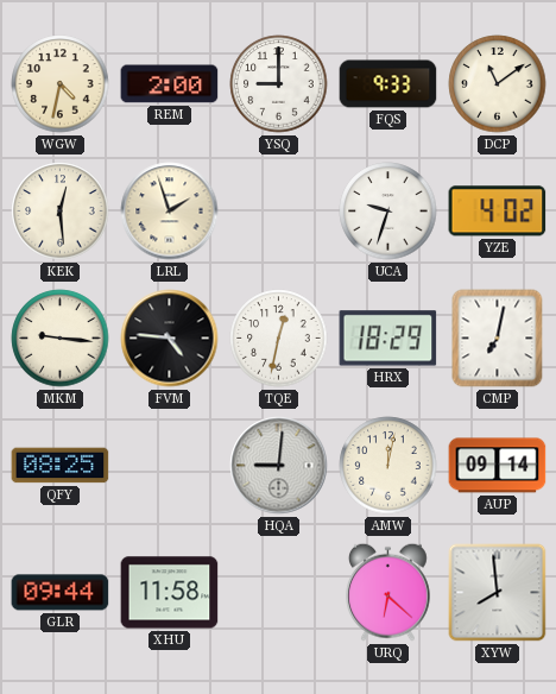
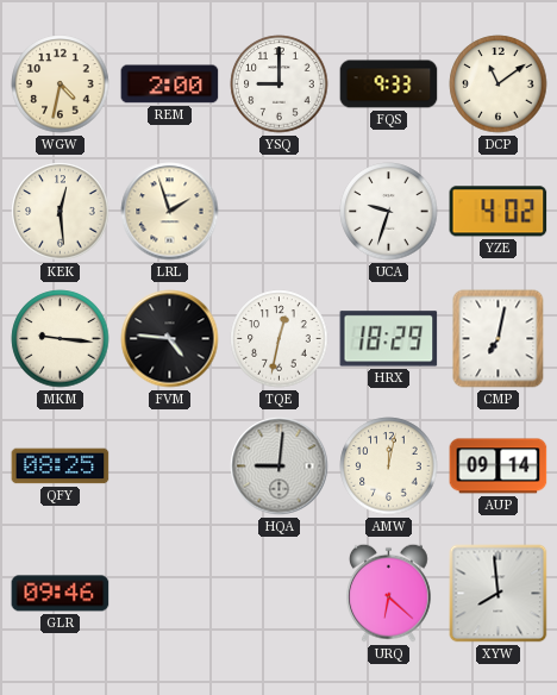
GLR: 09:44 -> 09:46
XHU: 11:58 -> none
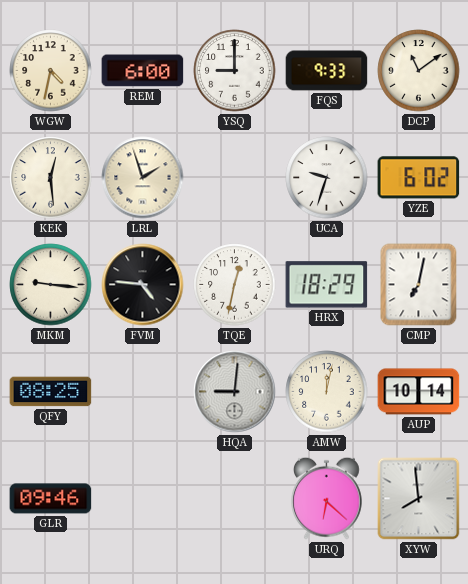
REM: 2:00 -> 6:00
YZE: 4:02 -> 6:02
AUP: 09:14 -> 10:14
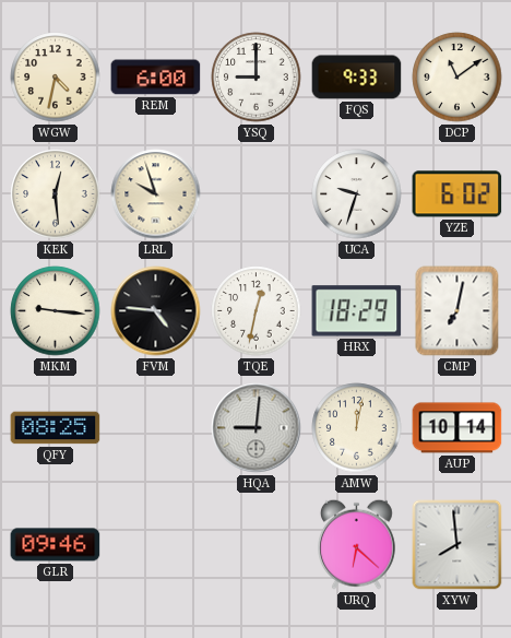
LRL: 1:57 -> 9:57
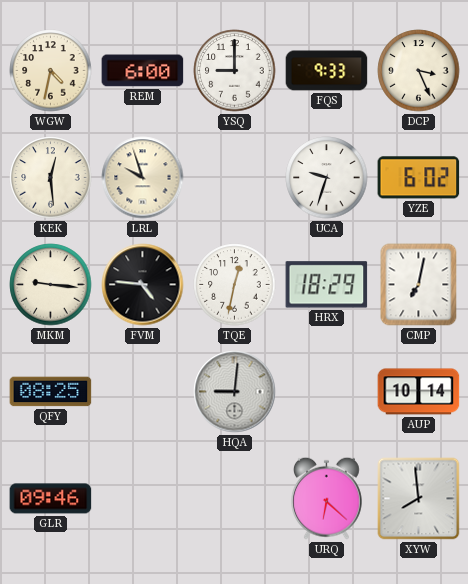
DCP: 11:09 -> 3:26
AMW: 12:02 -> none
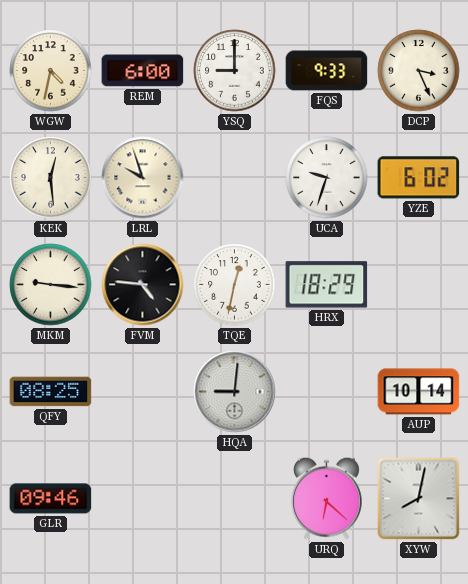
CMP: 7:02 -> none
XYW: 7:59 -> 8:02
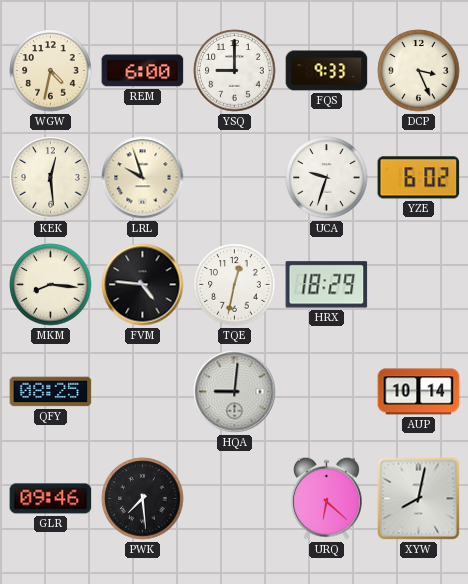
MKM: 9:16 -> 8:16
PWK: none -> 7:29
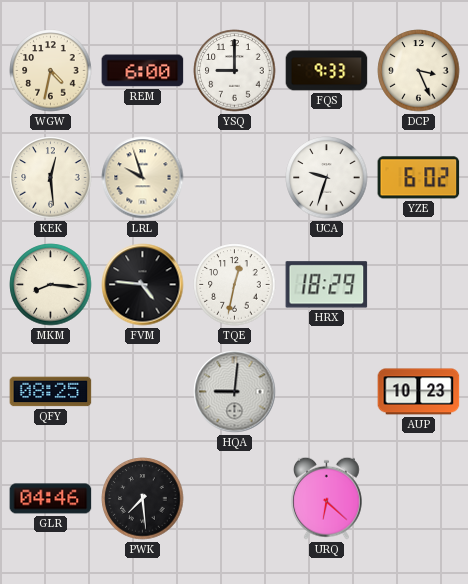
AUP: 10:14 -> 10:23
GLR: 09:46 -> 04:46
XYW: 8:02 -> none
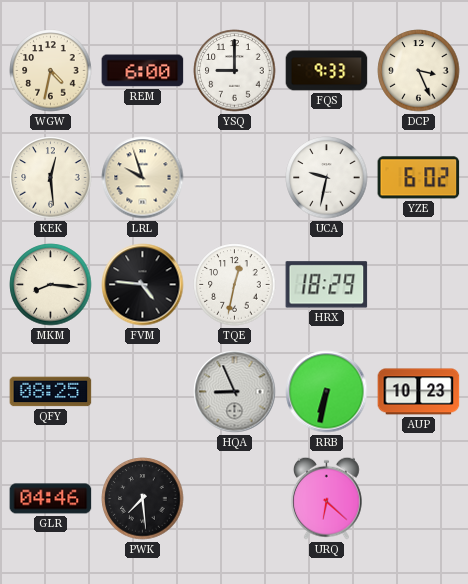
UCA: 9:33 -> 9:32
HQA: 9:01 -> 8:56
RRB: none -> 6:32
